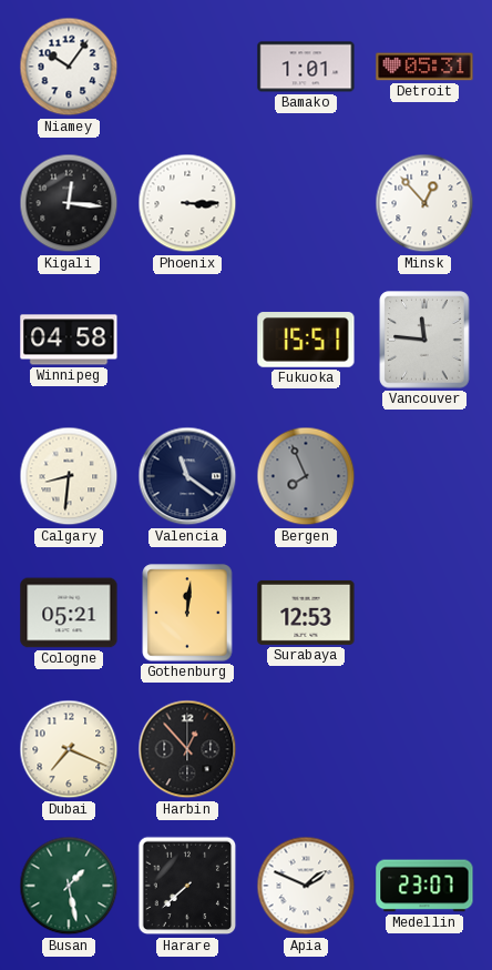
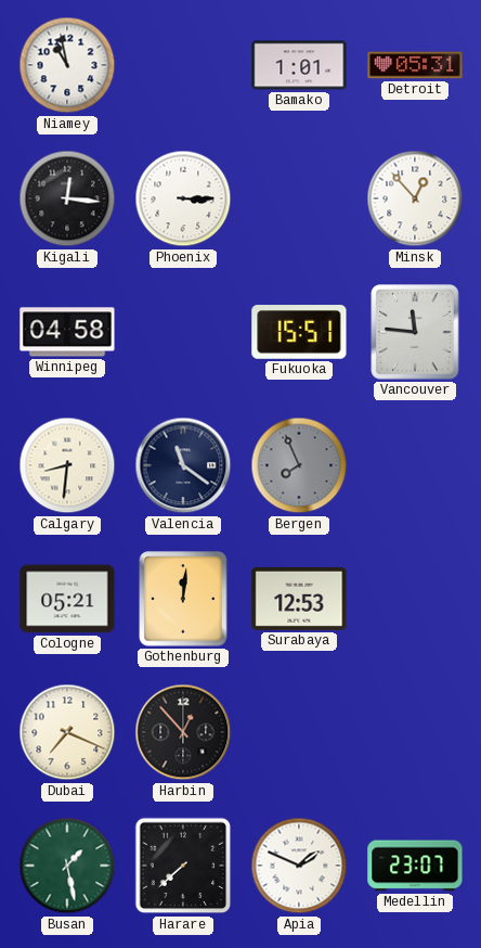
Niamey: 10:06 -> 10:58
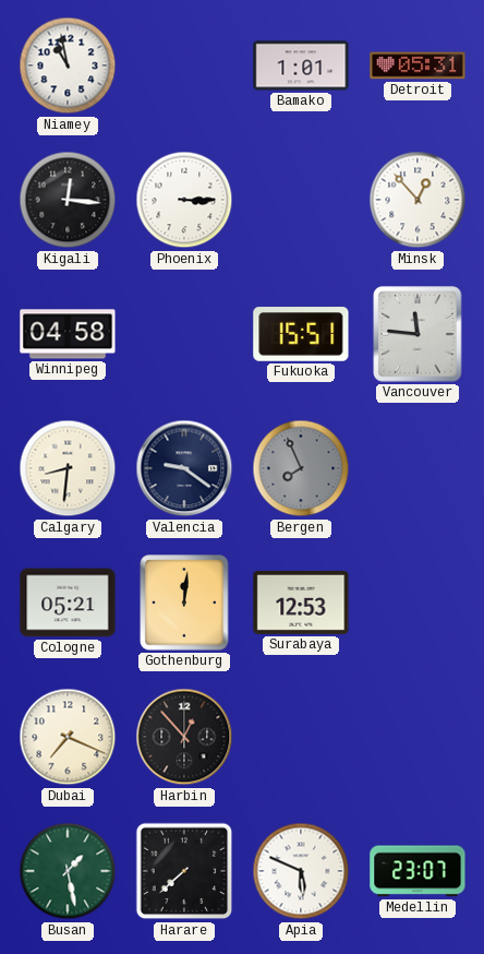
Valencia: 11:21 -> 9:21
Apia: 1:49 -> 5:49
